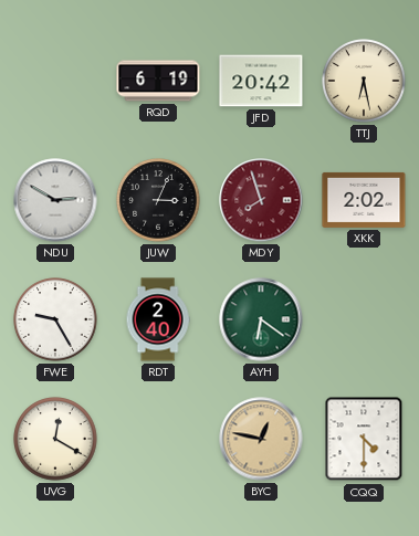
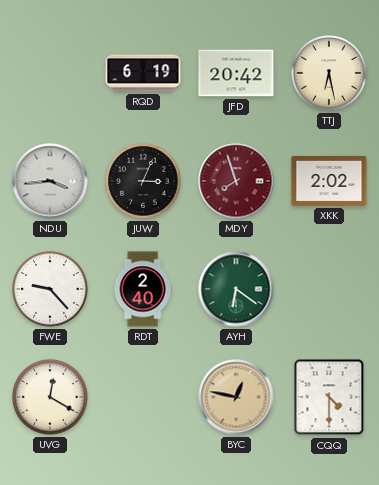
NDU: 2:50 -> 3:44
FWE: 9:25 -> 9:23
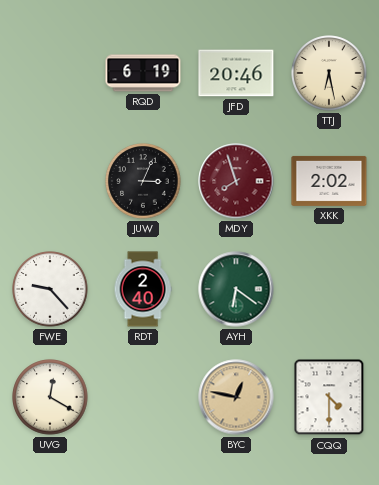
JFD: 20:42 -> 20:46
NDU: 3:44 -> none
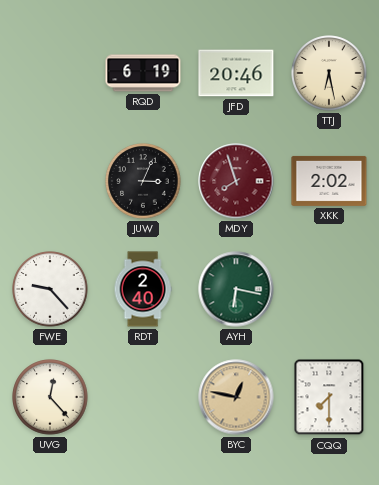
AYH: 6:21 -> 6:17
UVG: 12:20 -> 12:23
CQQ: 4:30 -> 7:30
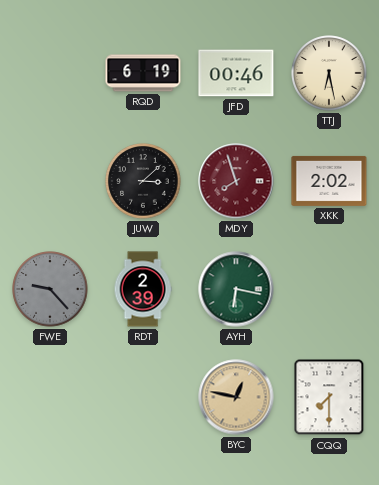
JFD: 20:46 -> 00:46
JUW: 3:04 -> 3:08
FWE dial: white -> grey
RDT: 2:40 -> 2:39
UVG: 12:23 -> none
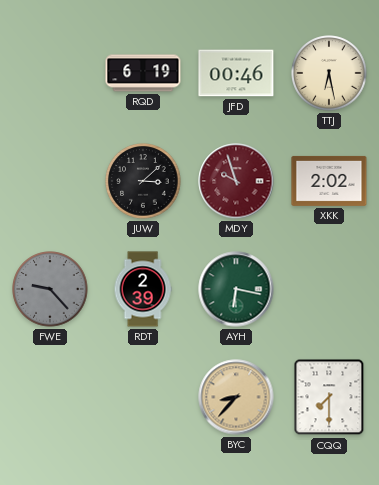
MDY: 7:57 -> 9:57
BYC: 12:47 -> 8:37
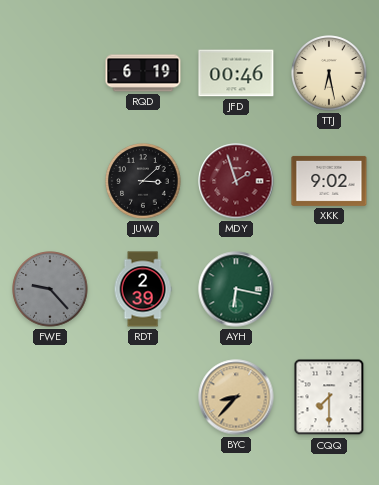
MDY: 9:57 -> 1:57
XKK: 2:02 -> 9:02
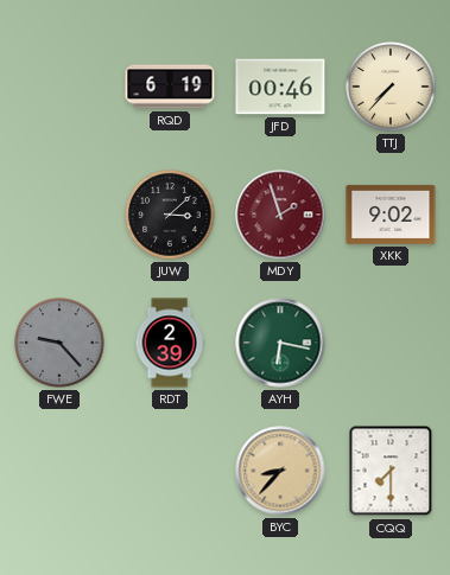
TTJ: 6:28 -> 7:37
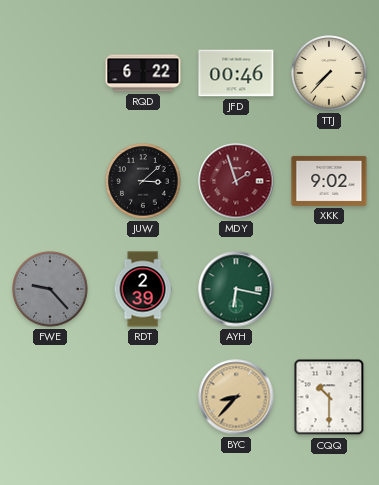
RQD: 6:19 -> 6:22
CQQ: 7:30 -> 10:30
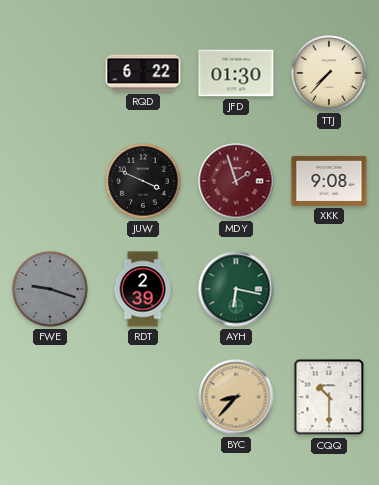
JFD: 00:46 -> 01:30
JUW: 3:08 -> 3:49
XKK: 9:02 -> 9:08
FWE: 9:23 -> 9:18
